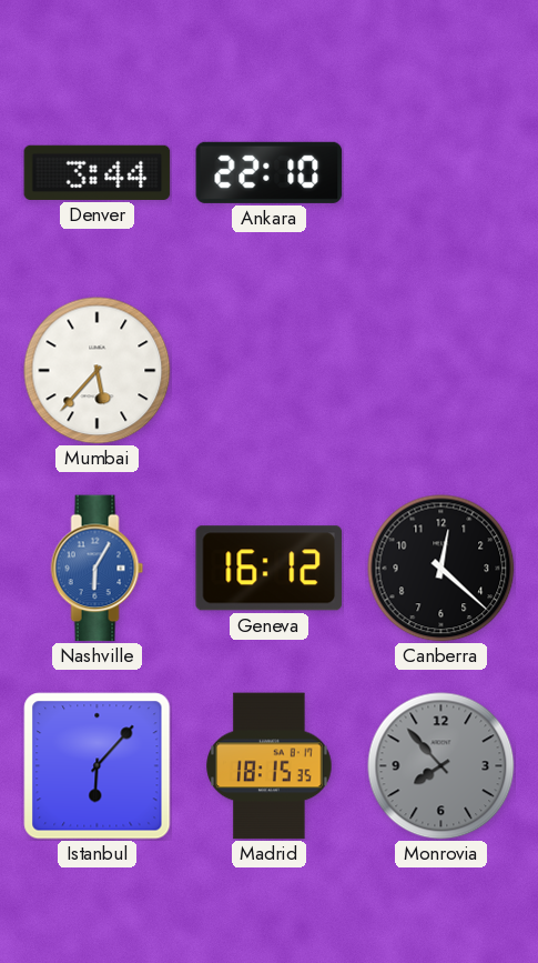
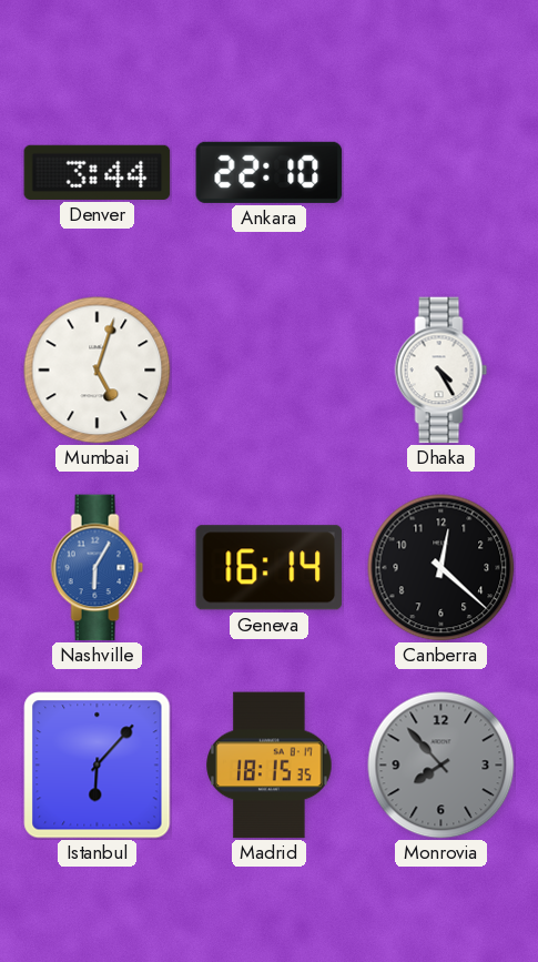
Mumbai: 5:37 -> 5:03
Dhaka: none -> 4:25
Geneva: 16:12 -> 16:14
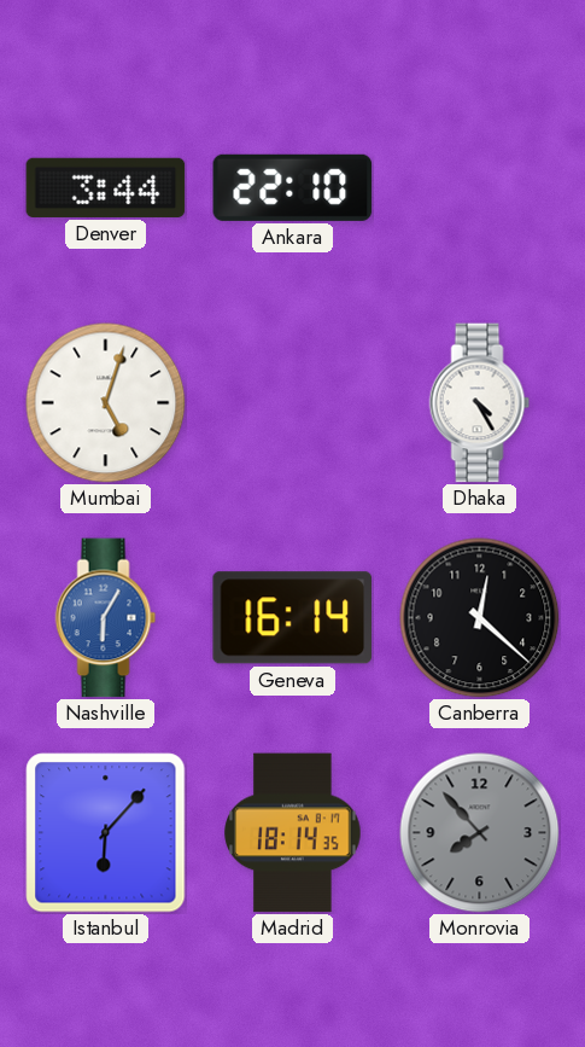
Madrid: 18:15 -> 18:14
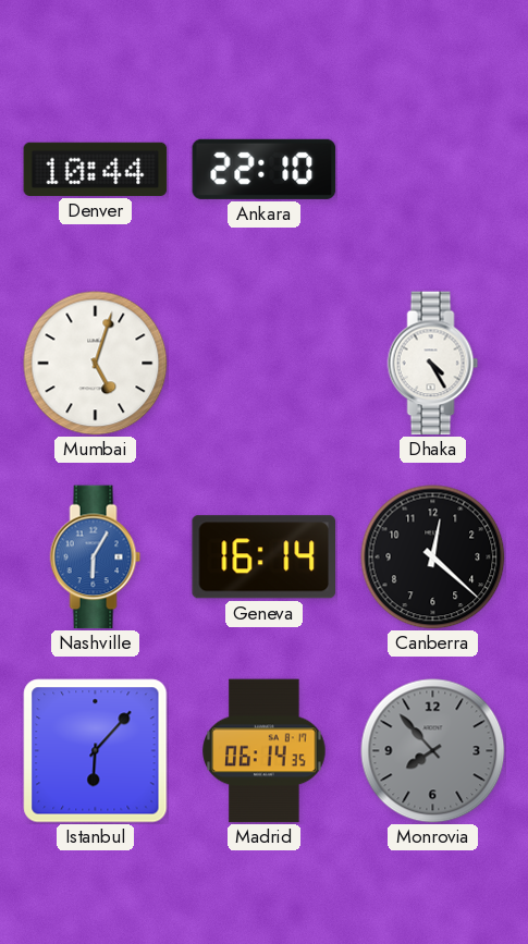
Denver: 3:44 -> 10:44
Madrid: 18:14 -> 06:14
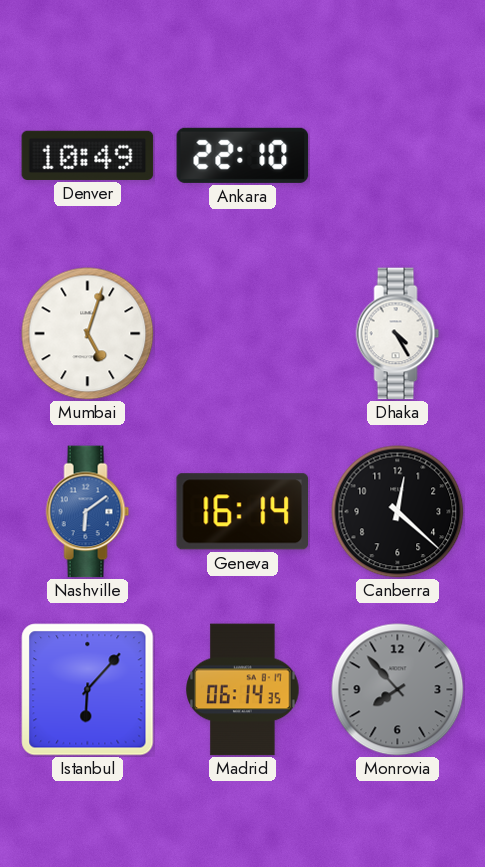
Denver: 10:44 -> 10:49
Nashville: 6:05 -> 6:09
